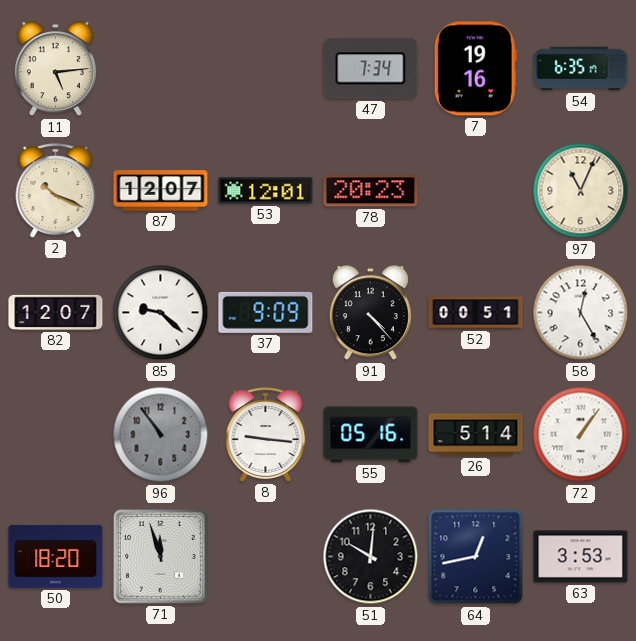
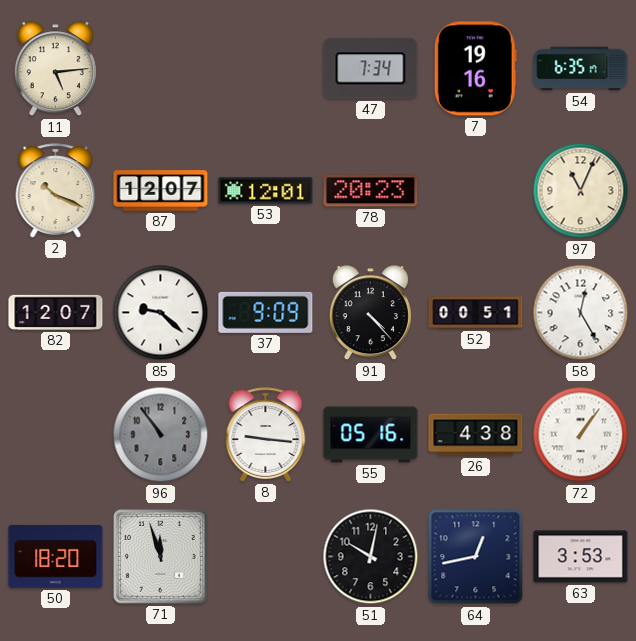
26: 5:14 -> 4:38
51: 10:01 -> 10:02
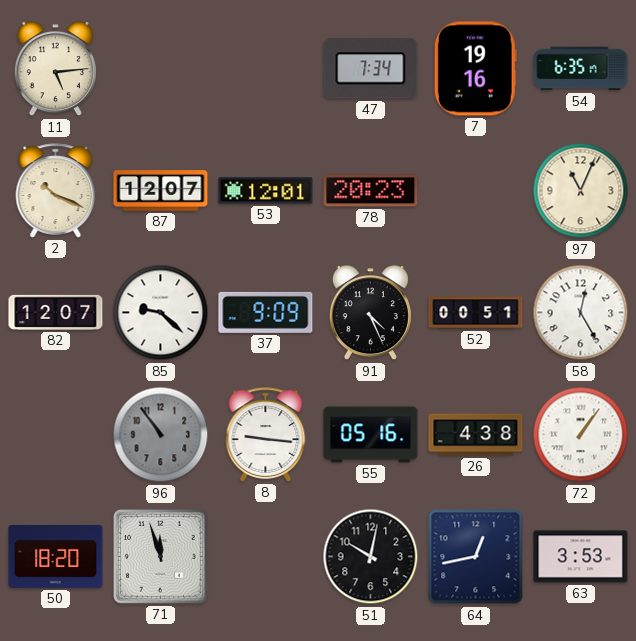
91: 4:23 -> 4:26
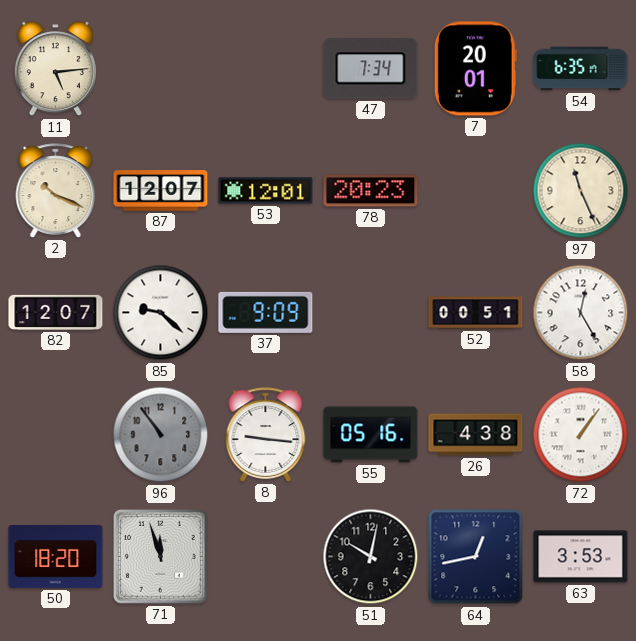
7: 19:16 -> 20:01
97: 11:04 -> 11:26
91: 4:26 -> none
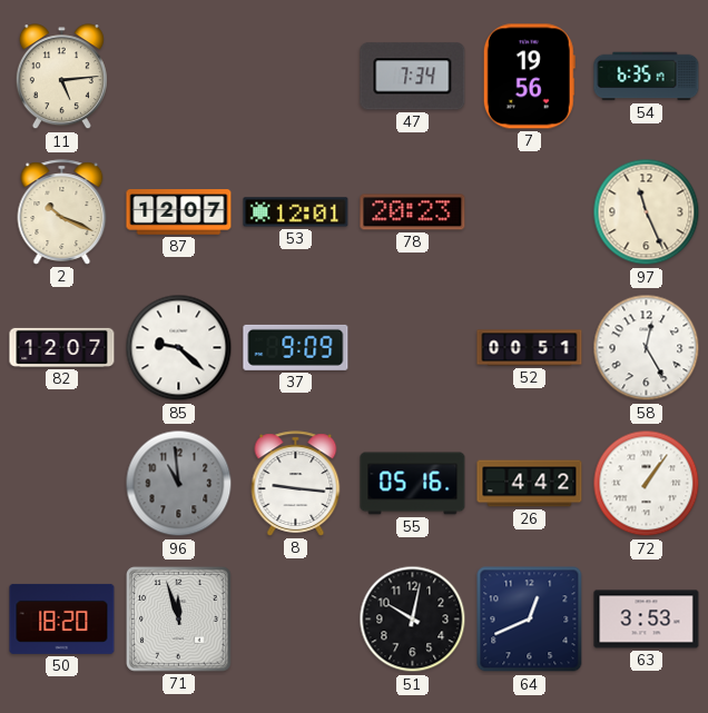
7: 20:01 -> 19:56
96: 10:54 -> 10:59
26: 4:38 -> 4:42
64: 12:43 -> 12:41
